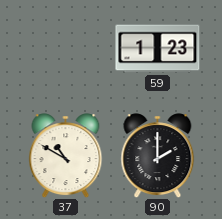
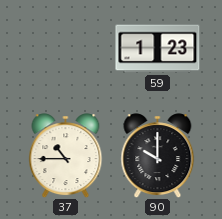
37: 10:50 -> 10:45
90: 2:00 -> 10:00
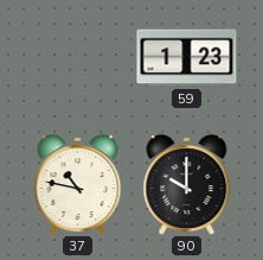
37: 10:45 -> 10:47
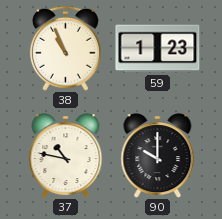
38: none -> 10:56
